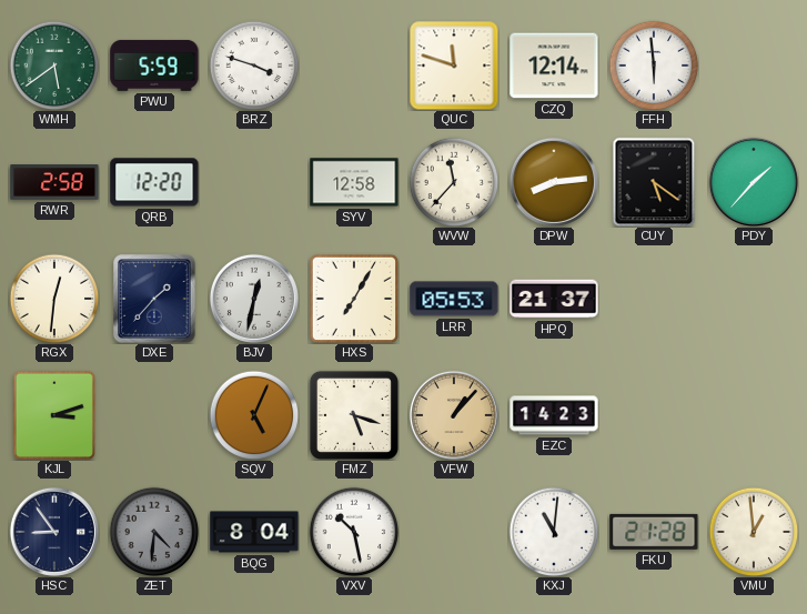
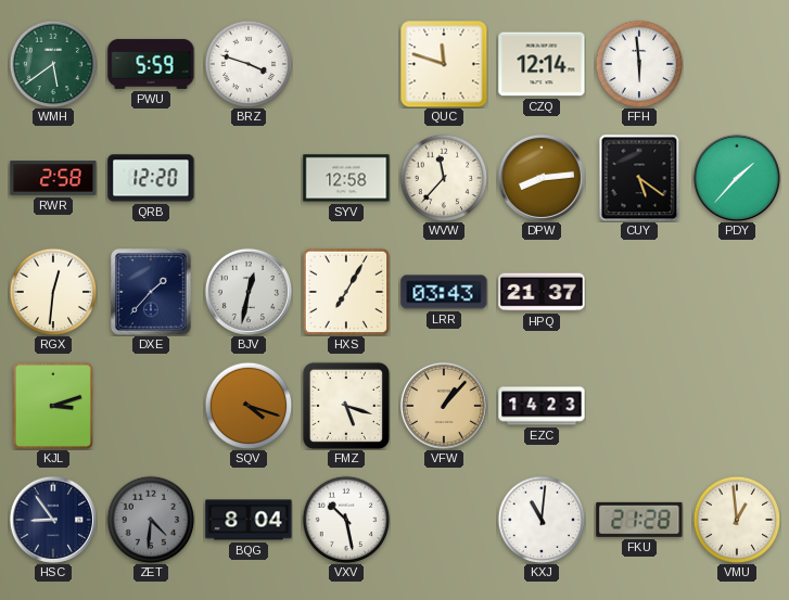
LRR: 05:53 -> 03:43
SQV: 5:04 -> 4:18
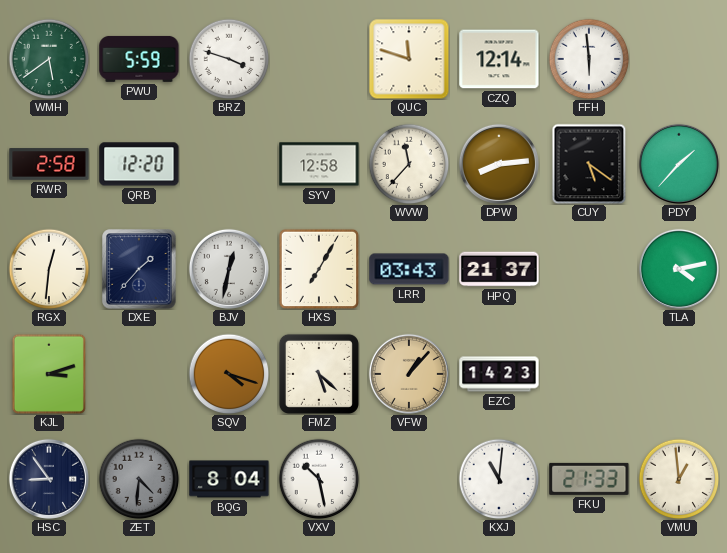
TLA: none -> 4:13
FMZ: 5:18 -> 5:22
FKU: 21:28 -> 21:33
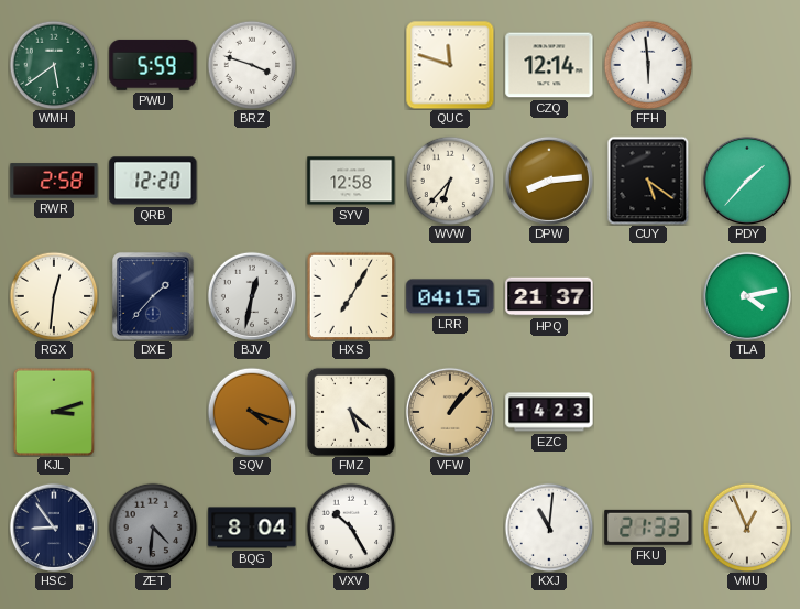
WVW: 11:37 -> 6:37
LRR: 03:43 -> 04:15
VXV: 10:28 -> 10:25
VMU: 12:59 -> 12:56
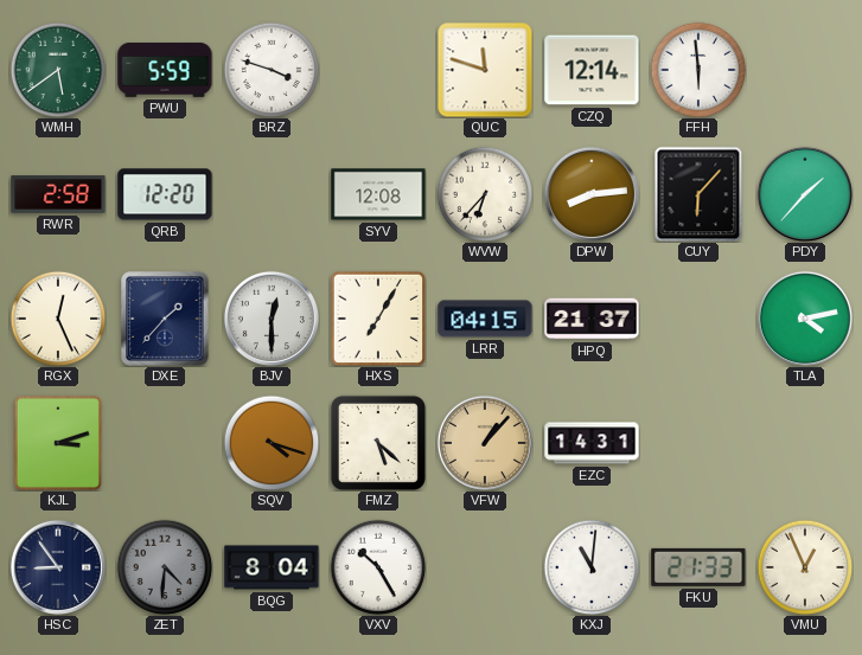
SYV: 12:58 -> 12:08
CUY: 5:21 -> 6:07
RGX: 12:31 -> 12:26
BJV: 12:32 -> 12:30
EZC: 14:23 -> 14:31
